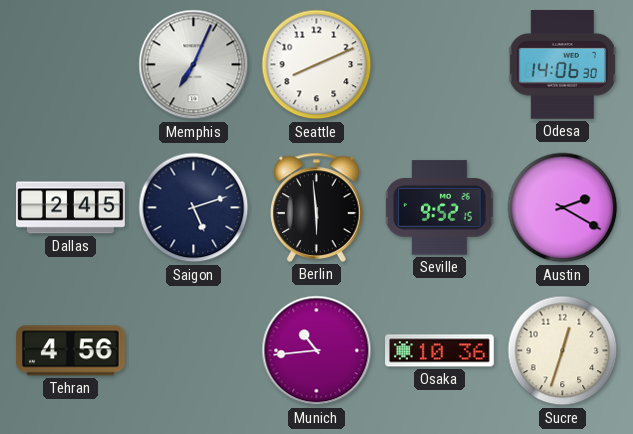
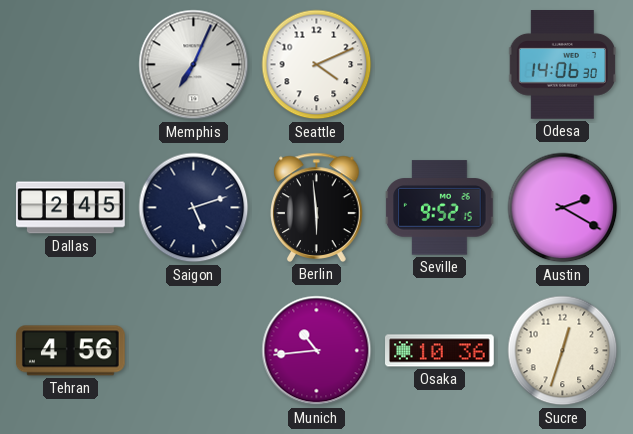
Seattle: 8:11 -> 4:11
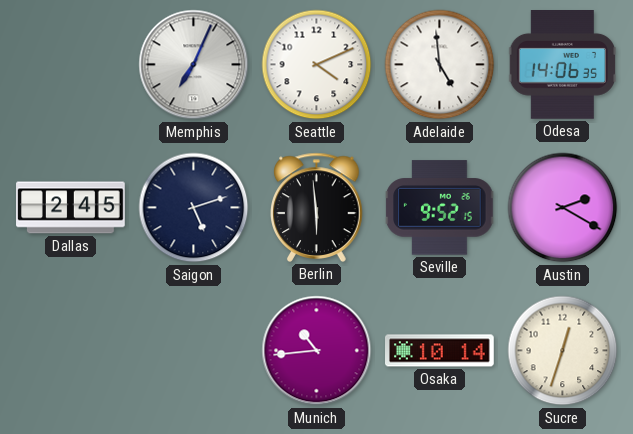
Adelaide: none -> 4:59
Odesa: 14:06:30 -> 14:06:35
Tehran: 4:56 -> none
Osaka: 10:36 -> 10:14
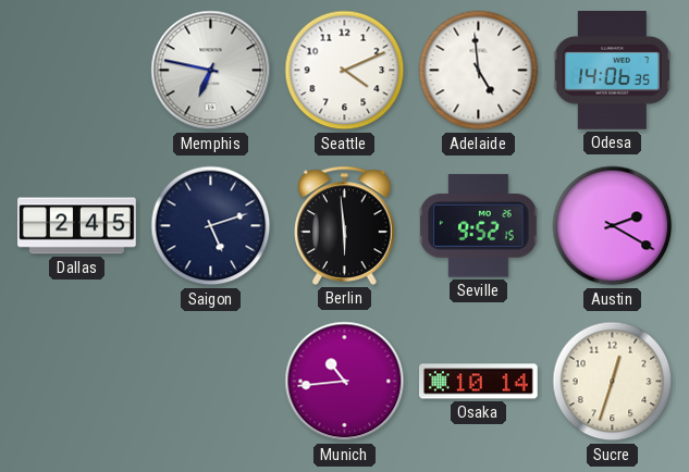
Memphis: 7:04 -> 6:47
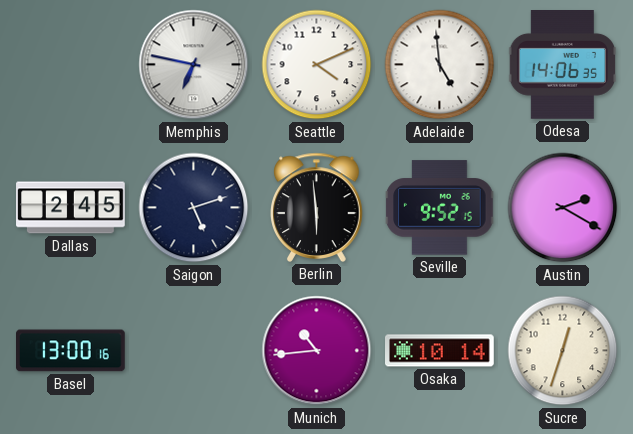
Basel: none -> 13:00
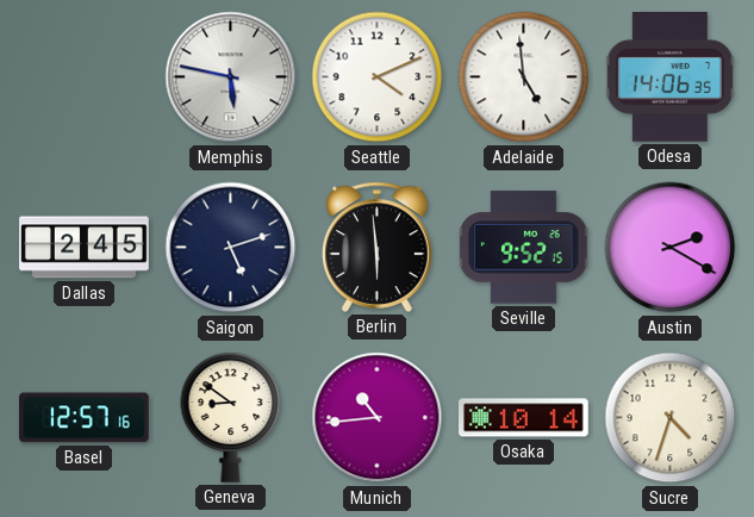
Memphis: 6:47 -> 5:47
Basel: 13:00 -> 12:57
Geneva: none -> 8:51
Sucre: 12:33 -> 4:33
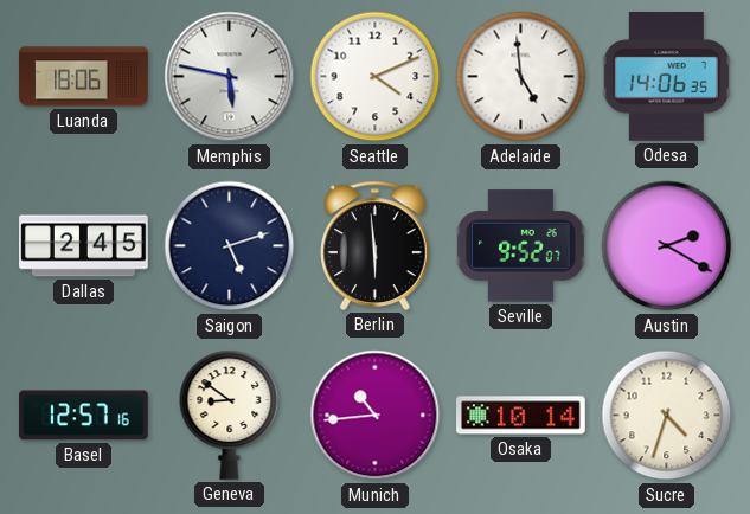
Luanda: none -> 18:06
Seville: 9:52:15 -> 9:52:07
